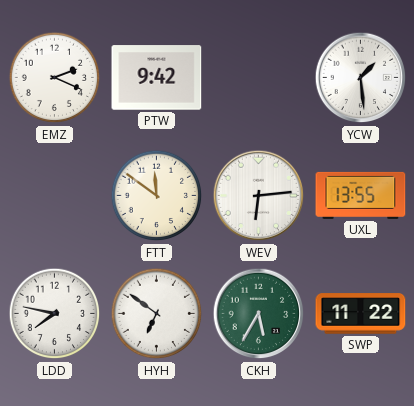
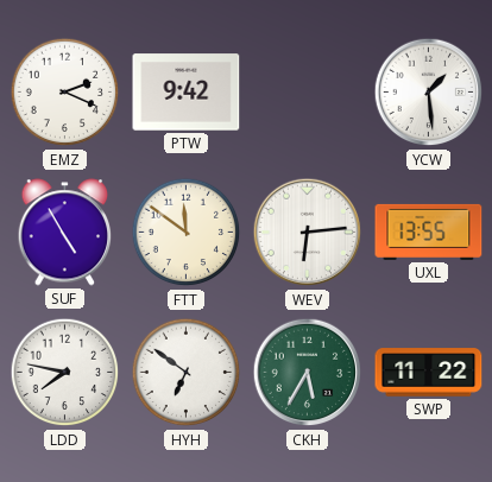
SUF: none -> 4:55
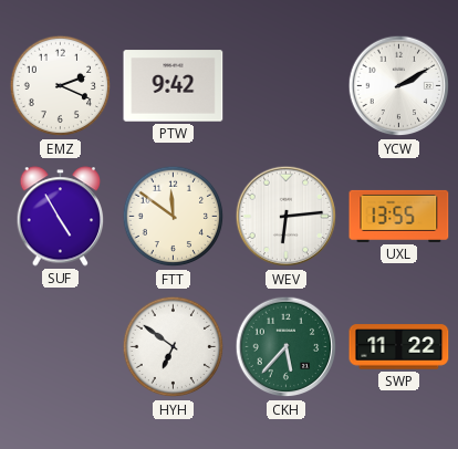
YCW: 1:29 -> 2:10
LDD: 7:47 -> none
CKH: 5:35 -> 5:37
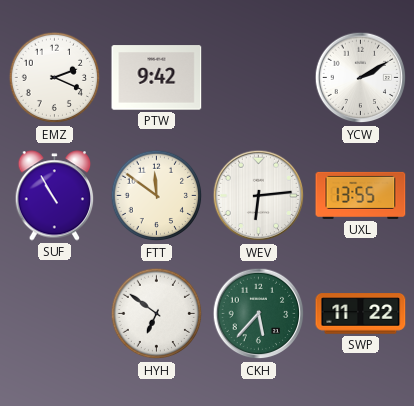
SUF: 4:55 -> 10:55
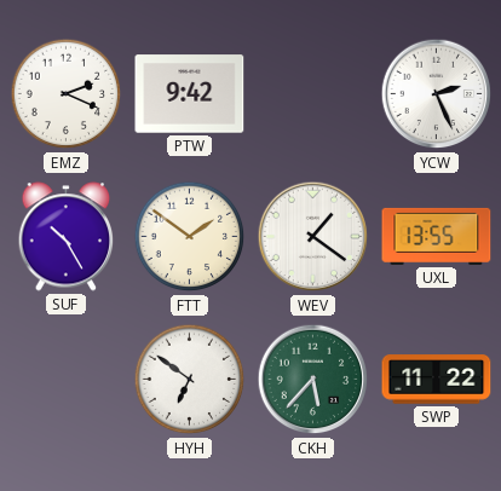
YCW: 2:10 -> 2:26
SUF: 10:55 -> 10:25
FTT: 11:51 -> 1:51
WEV: 6:14 -> 1:21
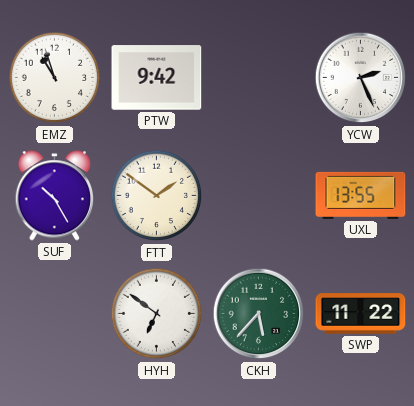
EMZ: 2:19 -> 10:57
WEV: 1:21 -> none
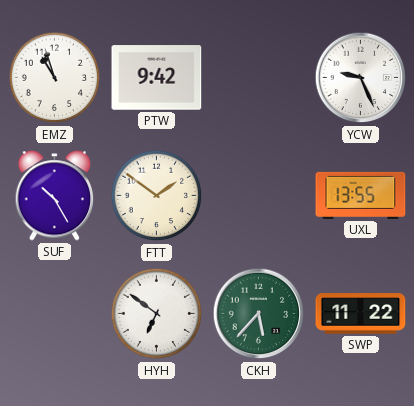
YCW: 2:26 -> 9:26
